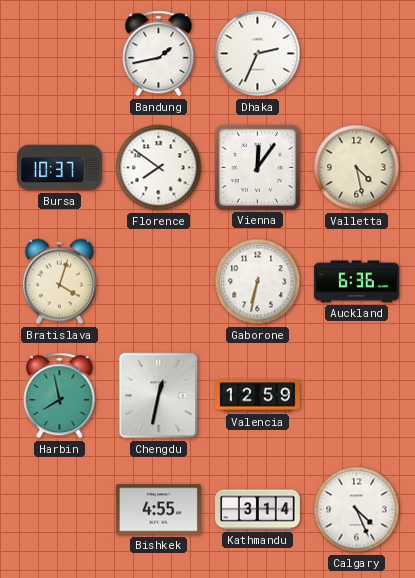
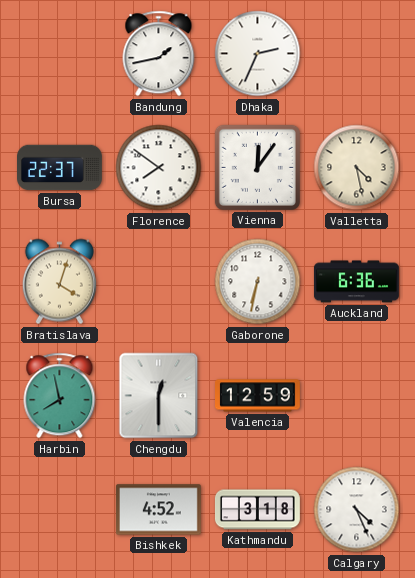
Bursa: 10:37 -> 22:37
Chengdu: 12:32 -> 12:30
Bishkek: 4:55 -> 4:52
Kathmandu: 3:14 -> 3:18
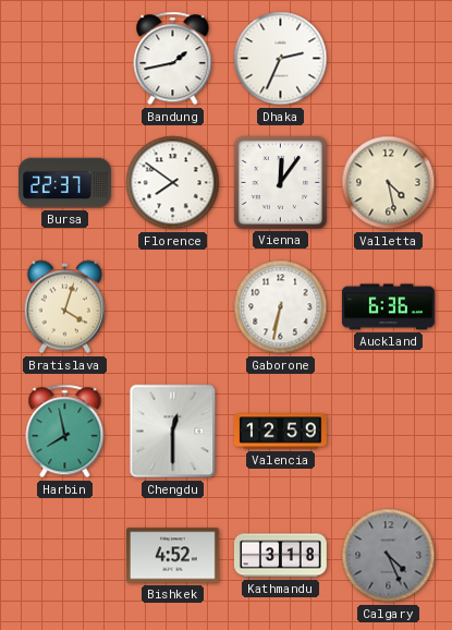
Calgary dial: white -> grey
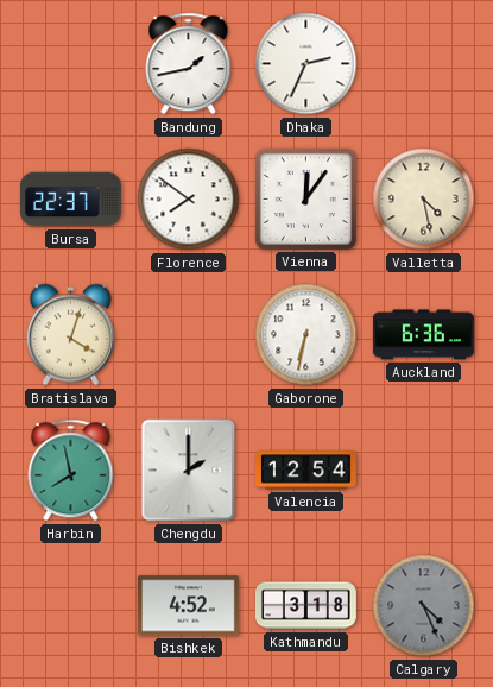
Chengdu: 12:30 -> 2:00
Valencia: 12:59 -> 12:54
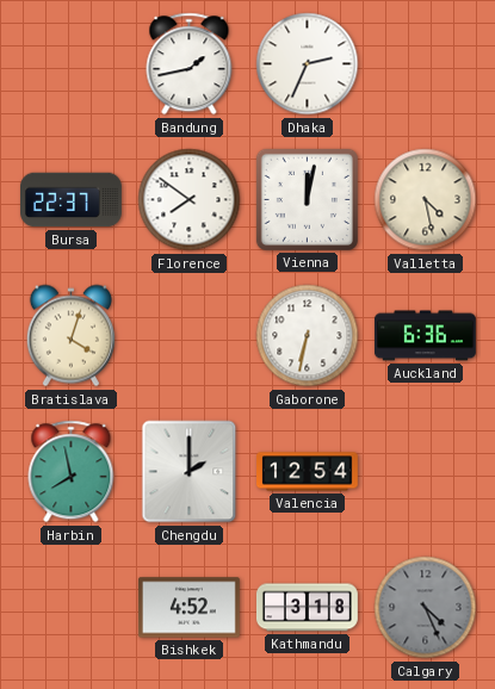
Vienna: 12:06 -> 12:02
